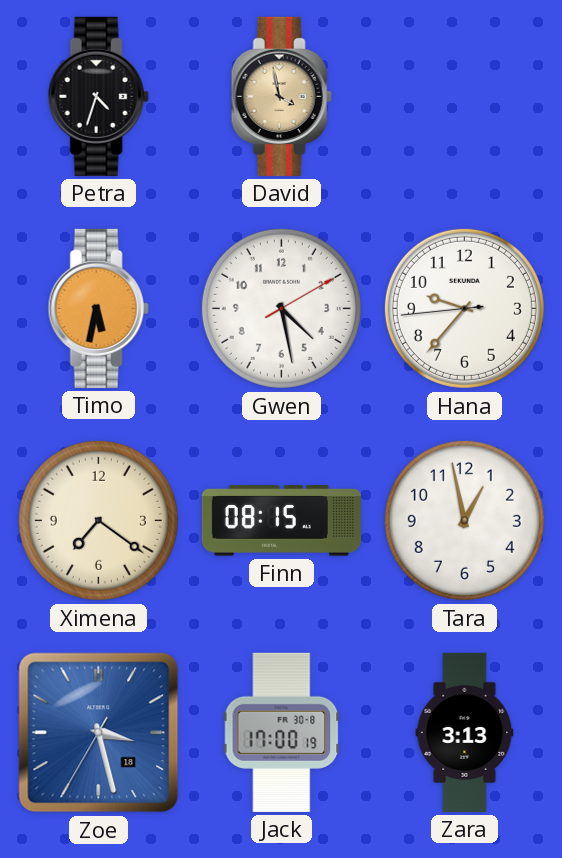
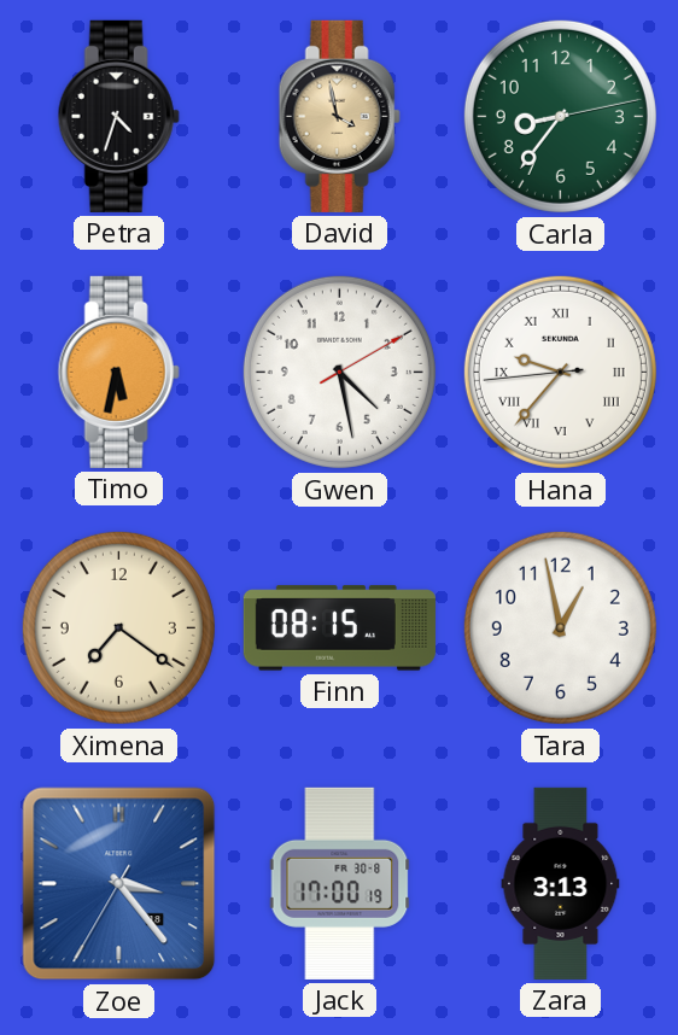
Carla: none -> 8:36
Hana numerals: Arabic -> Roman
Zoe: 3:27 -> 3:23
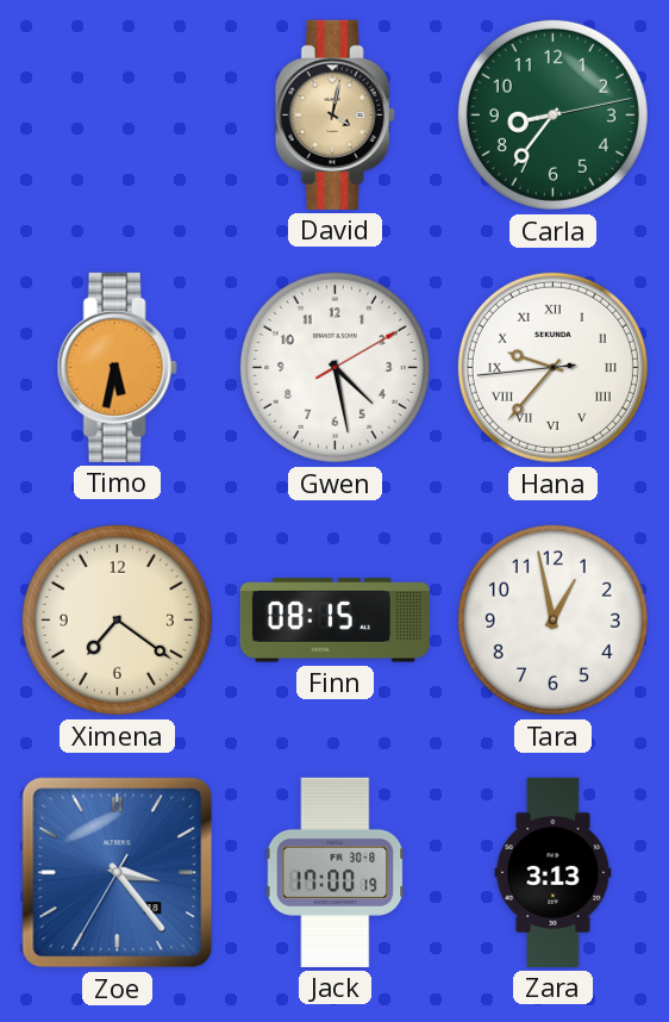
Petra: 4:33 -> none
David: 3:58 -> 4:02
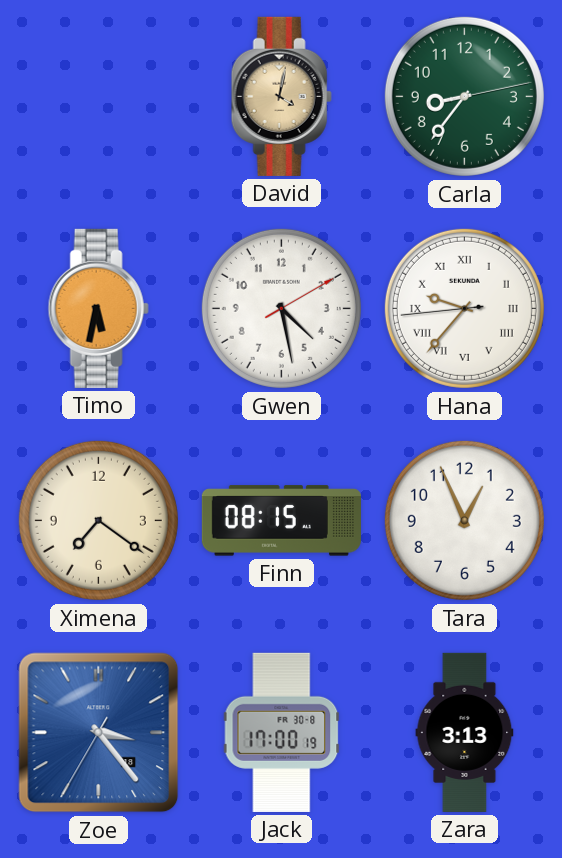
Tara: 12:58 -> 12:56
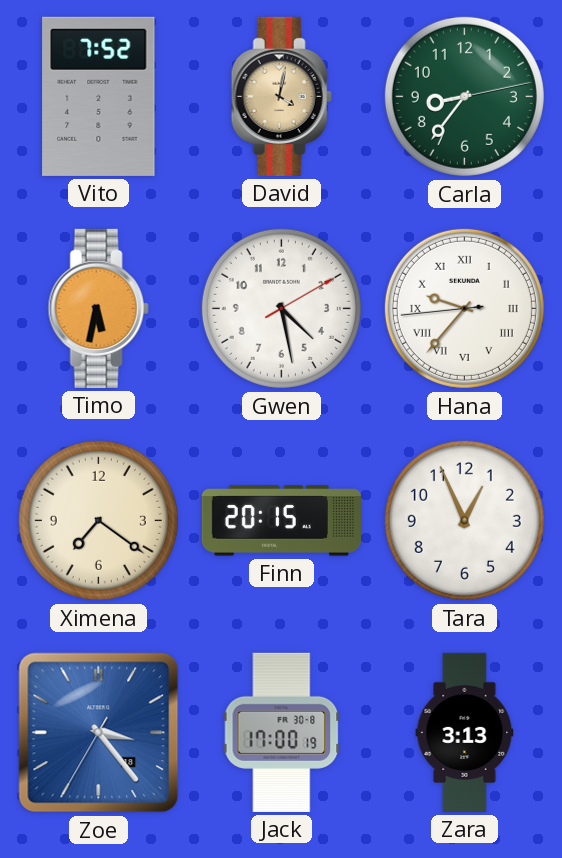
Vito: none -> 7:52
Finn: 08:15 -> 20:15
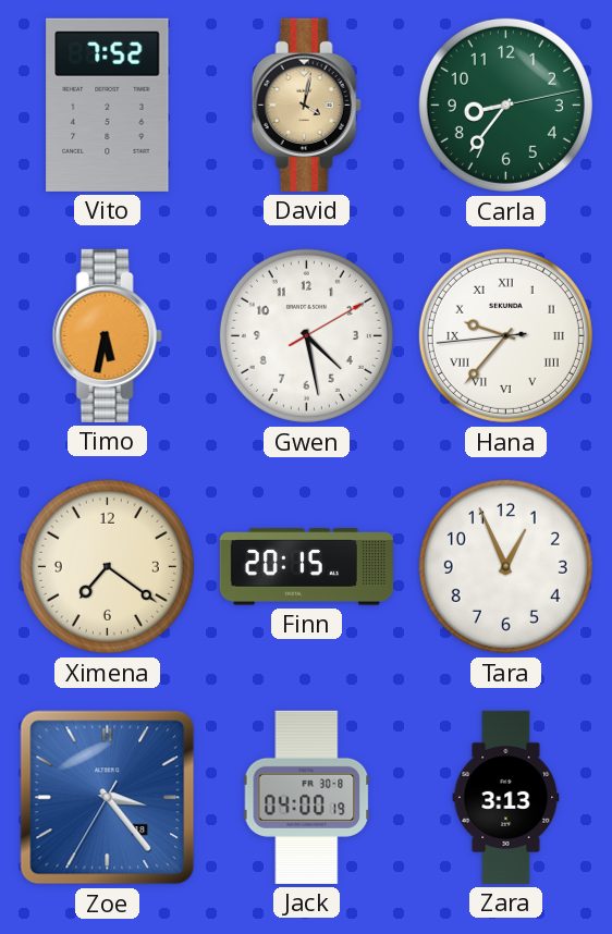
Jack: 17:00 -> 04:00
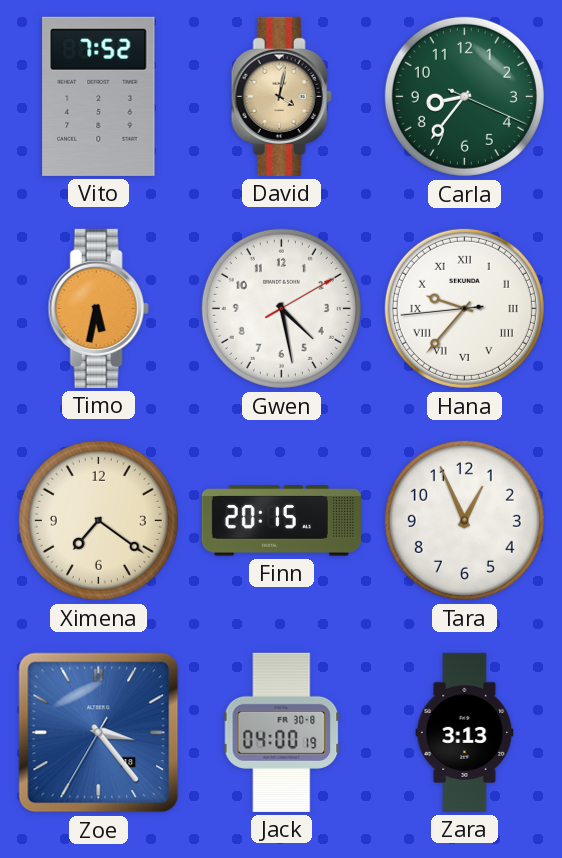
Carla: 8:36:13 -> 8:36:19
